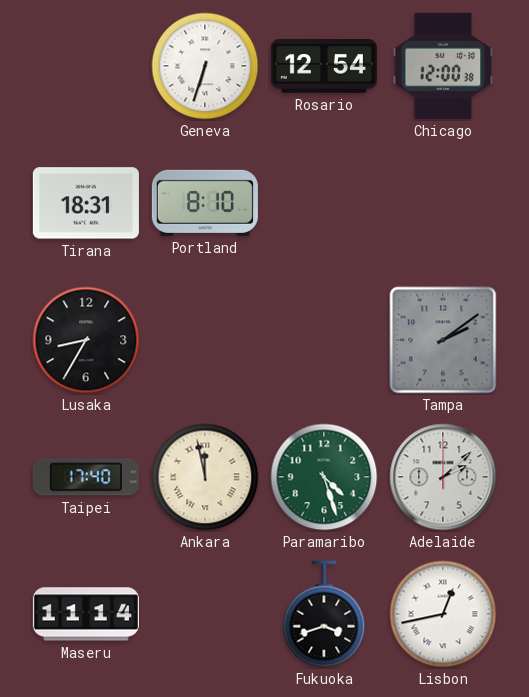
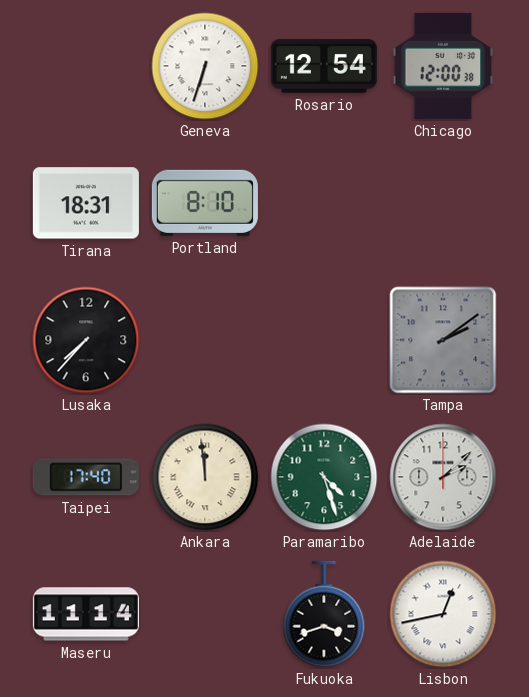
Lusaka: 8:35 -> 7:37
Ankara: 11:58 -> 11:59
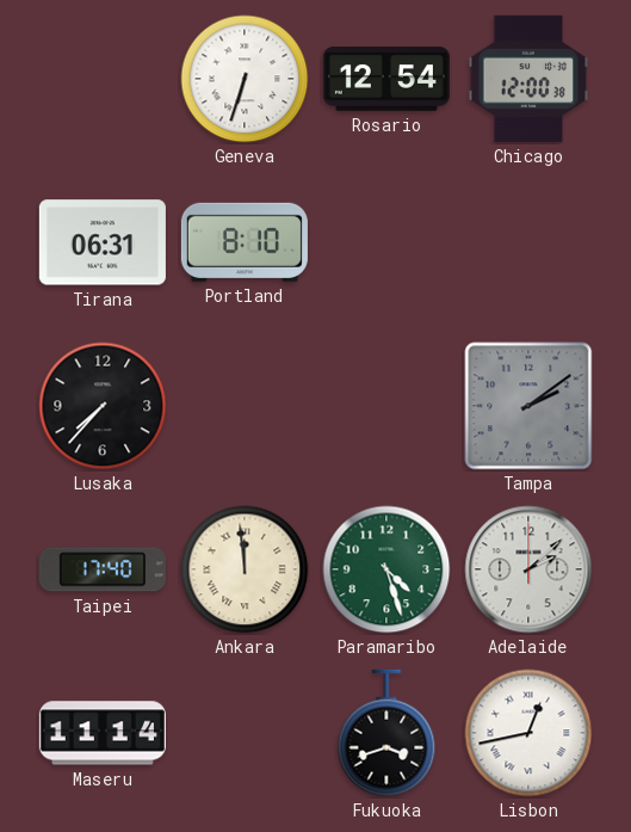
Tirana: 18:31 -> 06:31
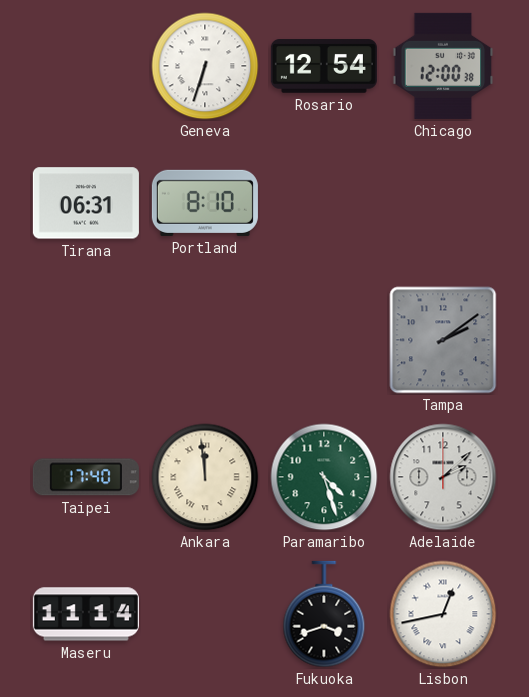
Lusaka: 7:37 -> none
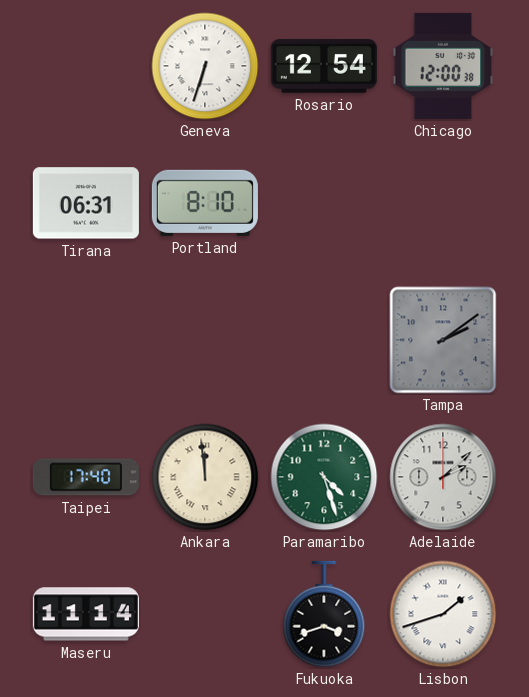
Lisbon: 12:43 -> 1:42
